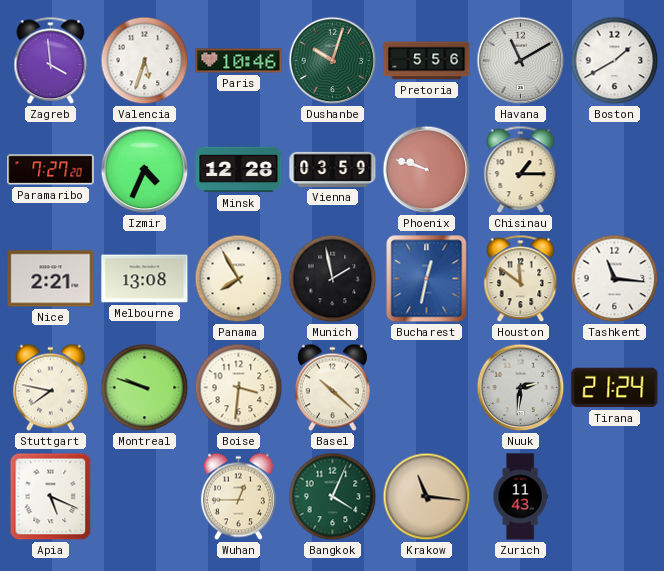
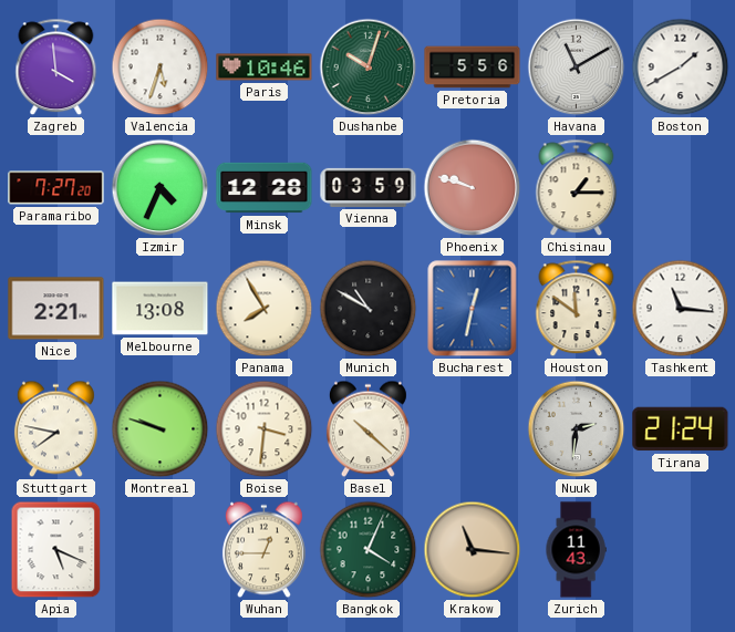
Munich: 1:58 -> 10:50
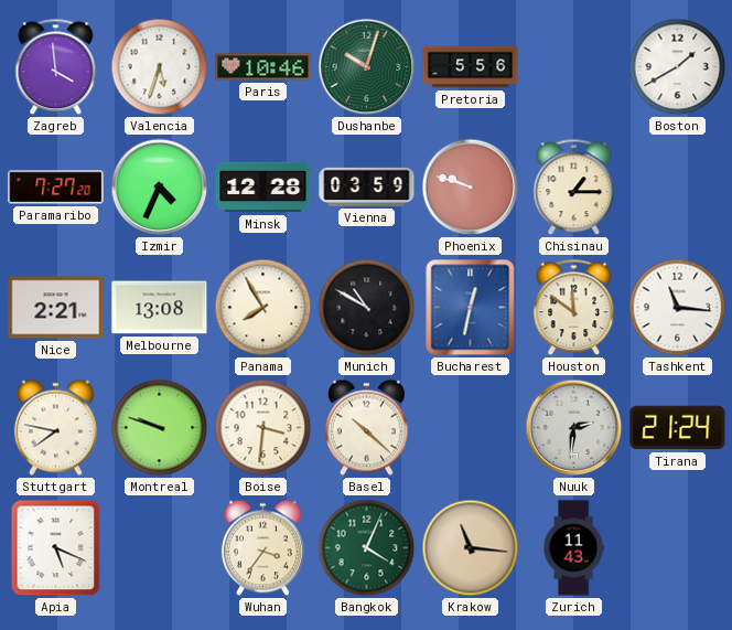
Havana: 11:10 -> none
Wuhan: 12:45 -> 3:36
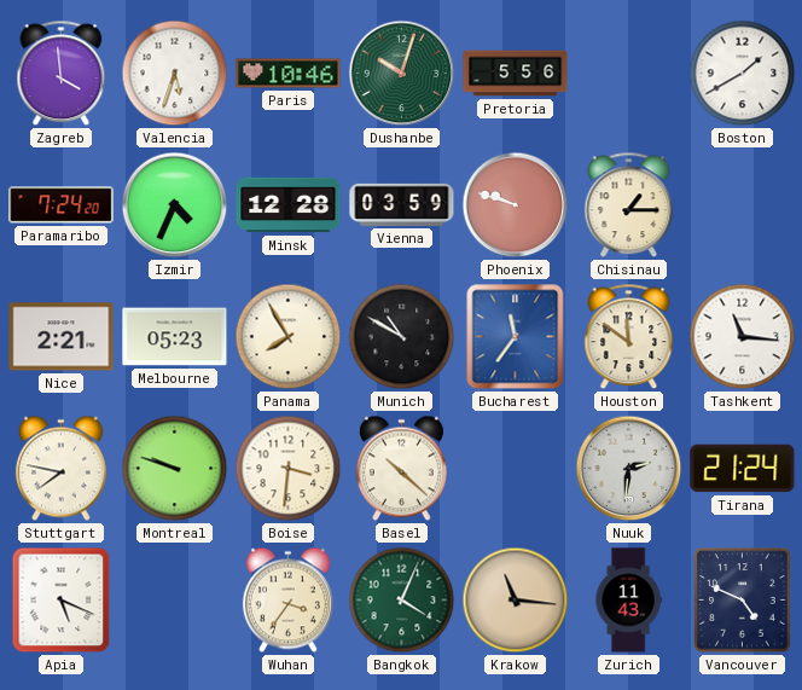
Paramaribo: 7:27 -> 7:24
Melbourne: 13:08 -> 05:23
Bucharest: 12:32 -> 11:36
Vancouver: none -> 4:49
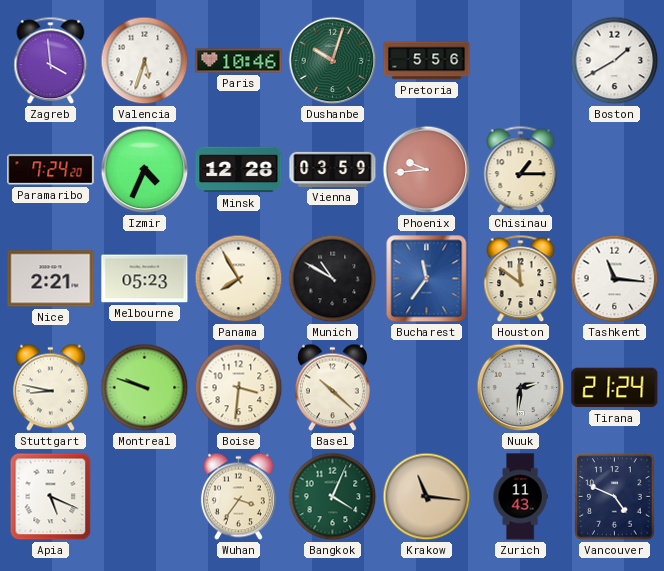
Phoenix: 9:48 -> 9:44
Stuttgart: 7:47 -> 8:47
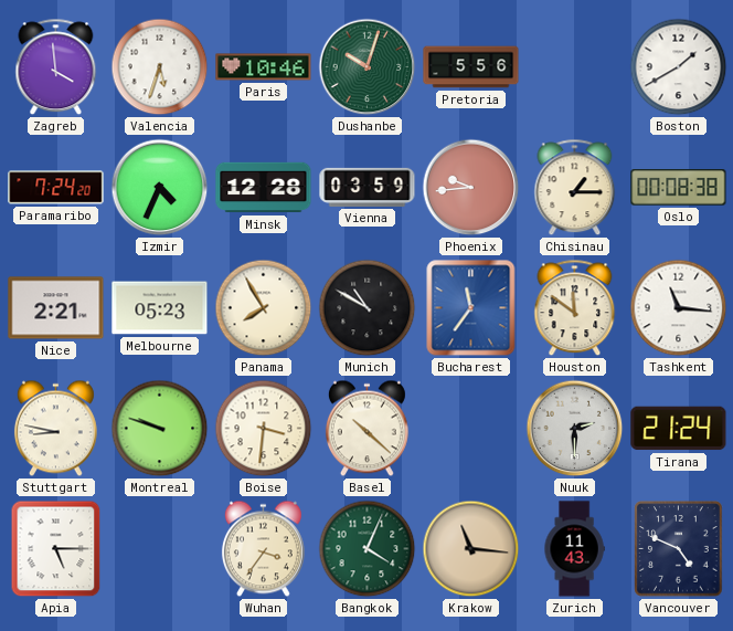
Oslo: none -> 00:08
Nuuk: 2:31 -> 2:30
Apia: 5:19 -> 5:15
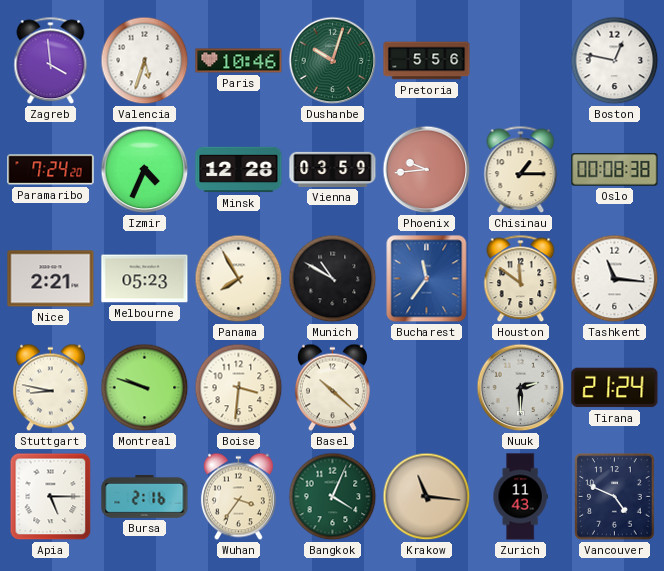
Boston: 1:40 -> 12:47
Bursa: none -> 2:16
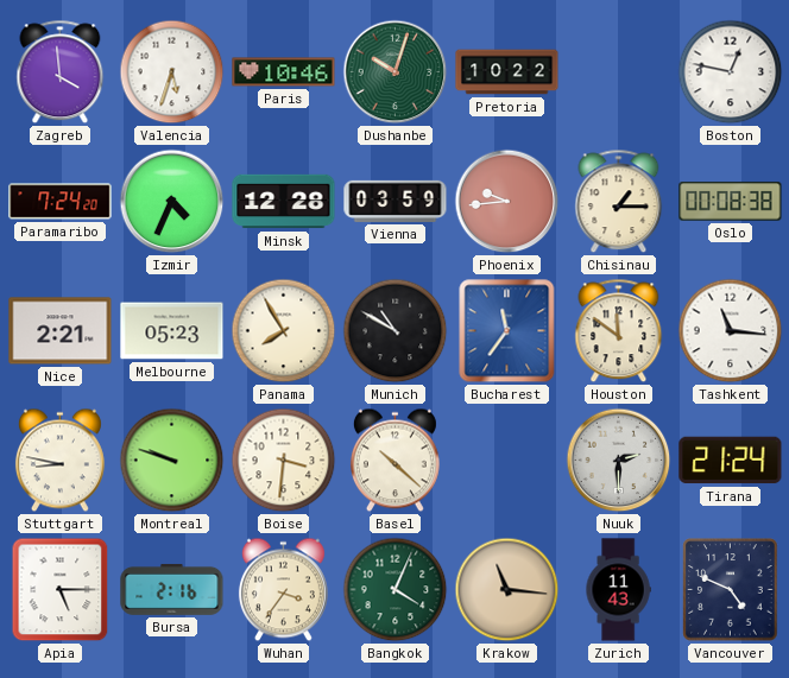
Pretoria: 5:56 -> 10:22
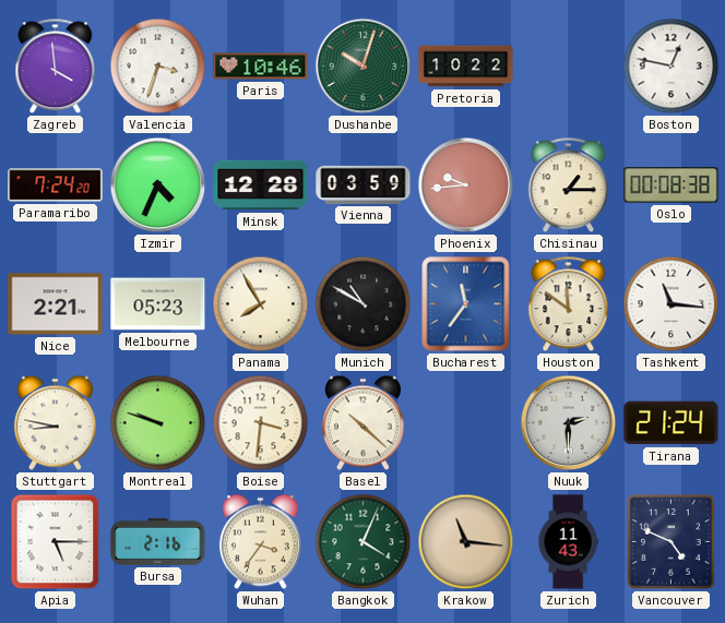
Valencia: 5:33 -> 3:33
